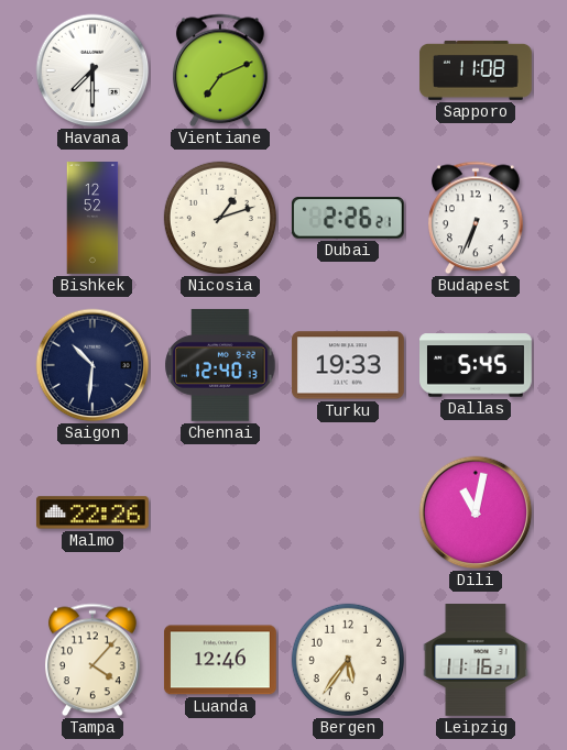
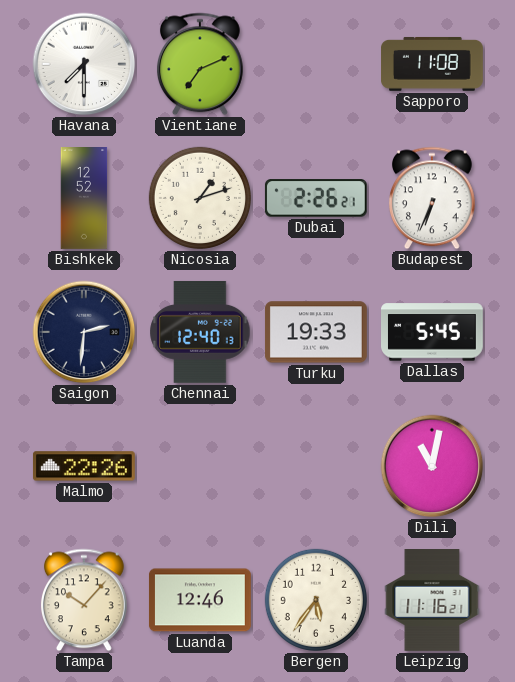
Saigon: 10:31 -> 2:31
Tampa: 4:07 -> 10:07
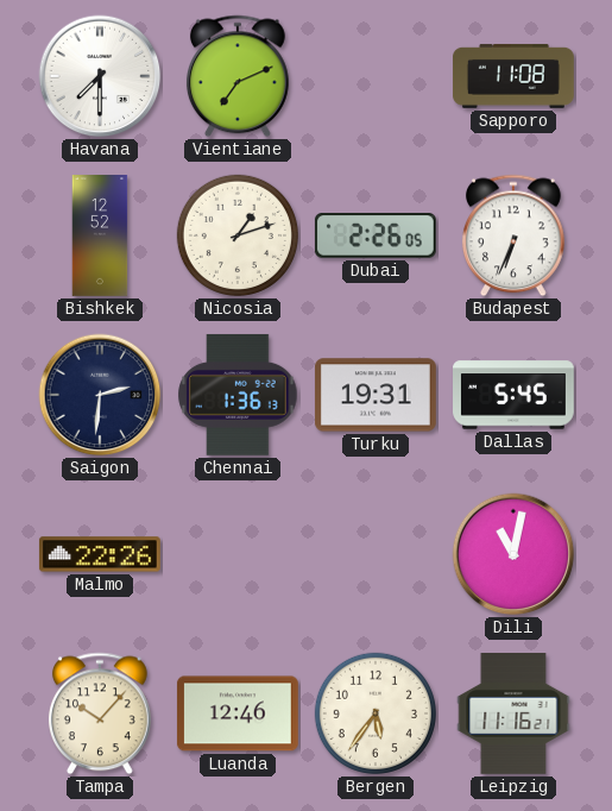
Dubai: 2:26:21 -> 2:26:05
Chennai: 12:40 -> 1:36
Turku: 19:33 -> 19:31
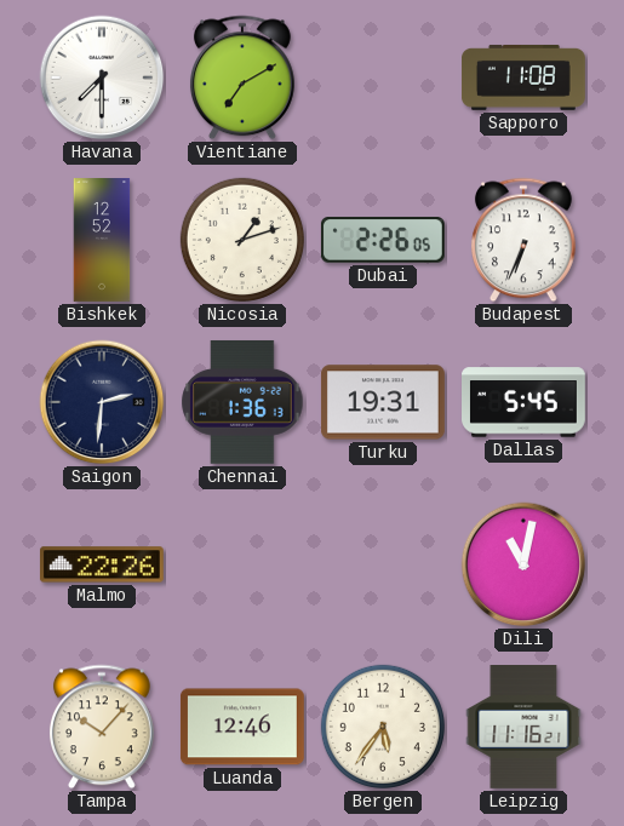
Vientiane: 7:11 -> 7:10
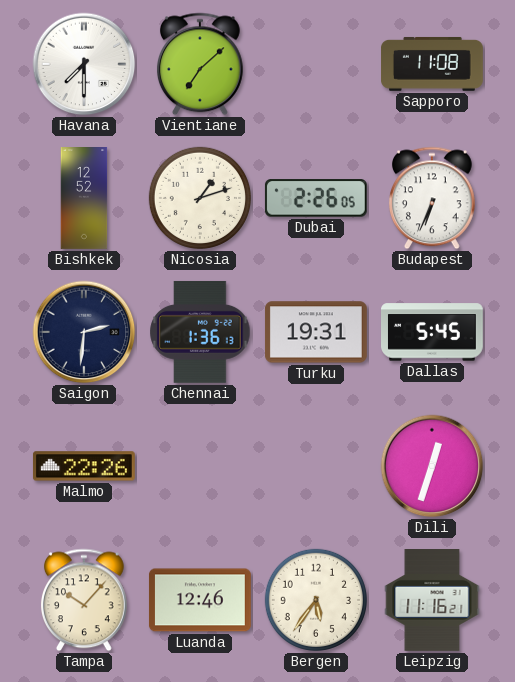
Vientiane: 7:10 -> 7:08
Dili: 11:02 -> 12:33
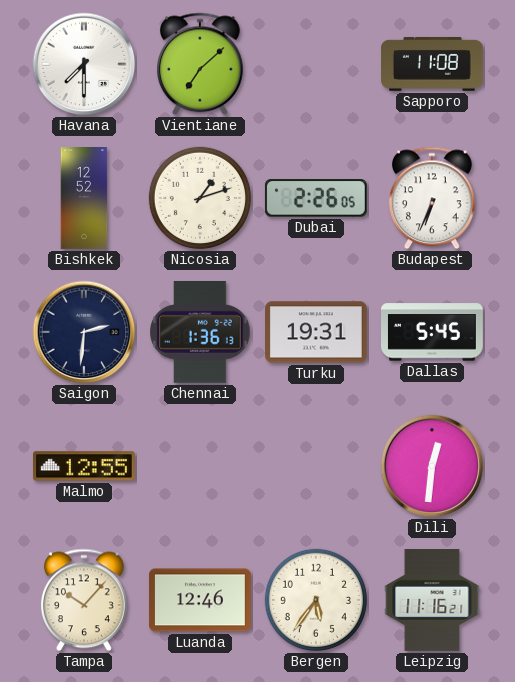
Malmo: 22:26 -> 12:55
Dili: 12:33 -> 12:31
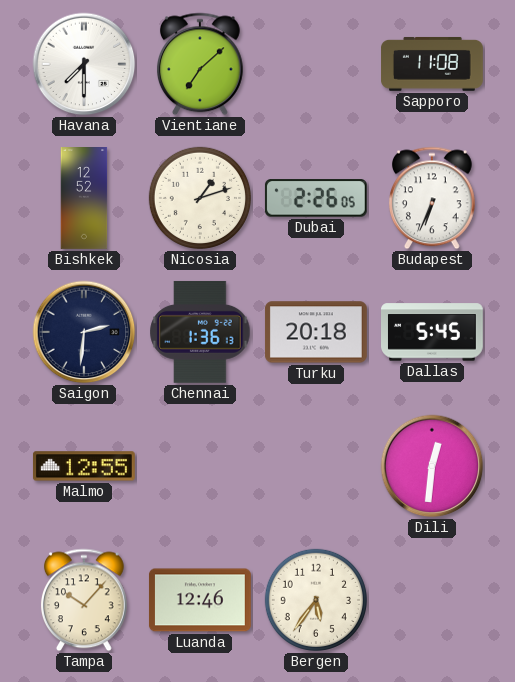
Turku: 19:31 -> 20:18
Leipzig: 11:16 -> none
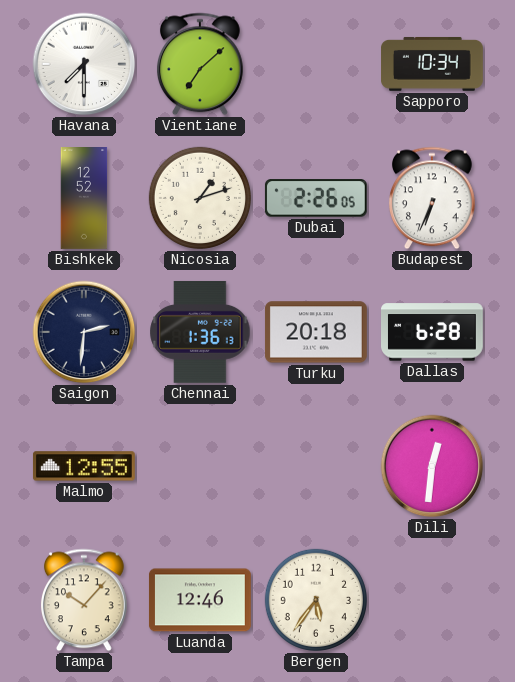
Sapporo: 11:08 -> 10:34
Dallas: 5:45 -> 6:28
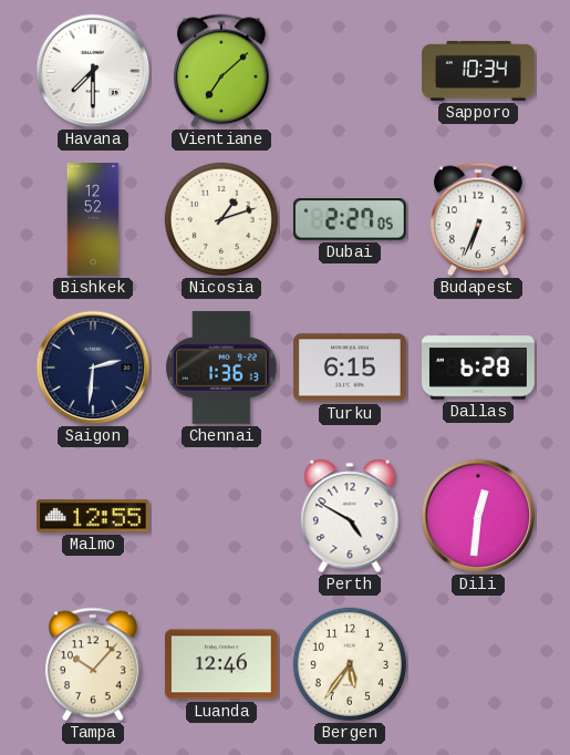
Dubai: 2:26 -> 2:27
Turku: 20:18 -> 6:15
Perth: none -> 4:50
